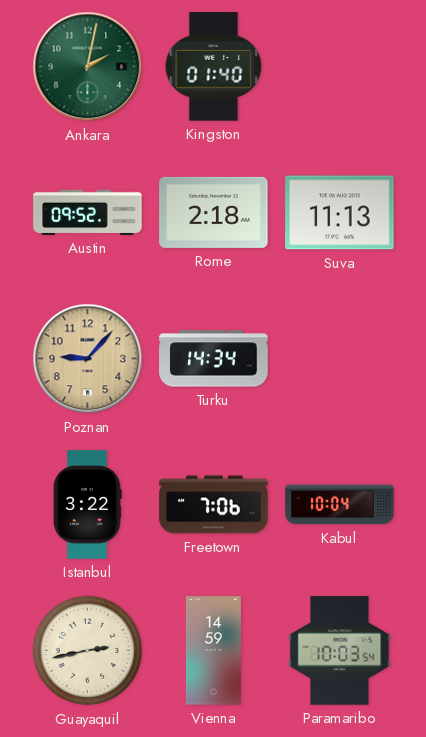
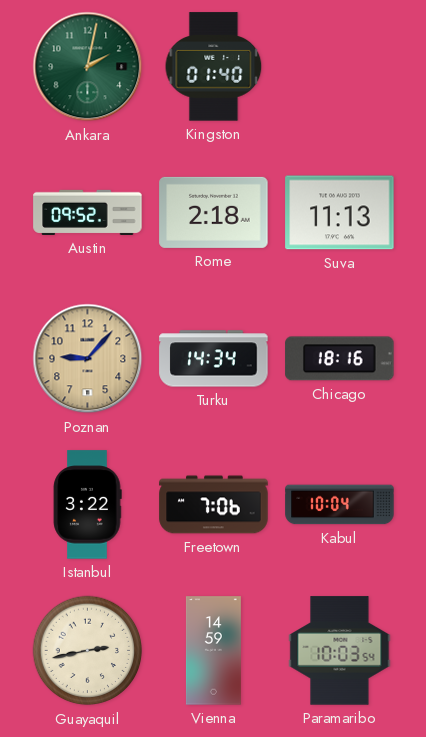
Chicago: none -> 18:16
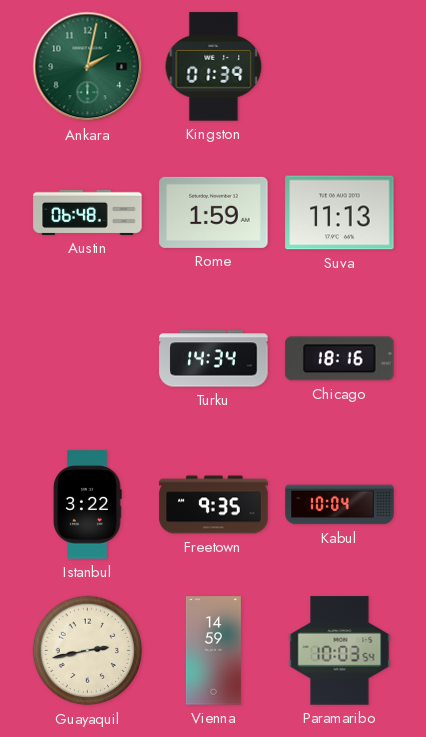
Kingston: 01:40 -> 01:39
Austin: 09:52 -> 06:48
Rome: 2:18 -> 1:59
Poznan: 9:07 -> none
Freetown: 7:06 -> 9:35
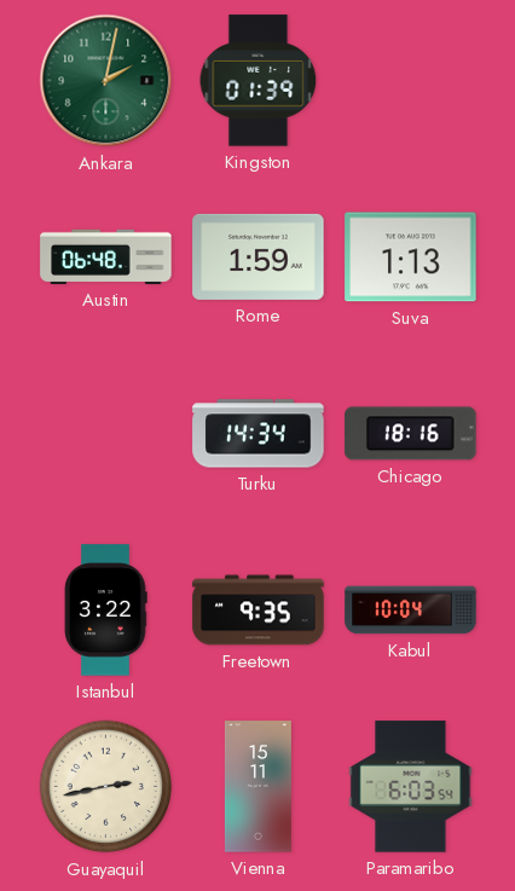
Suva: 11:13 -> 1:13
Vienna: 14:59 -> 15:11
Paramaribo: 10:03 -> 6:03
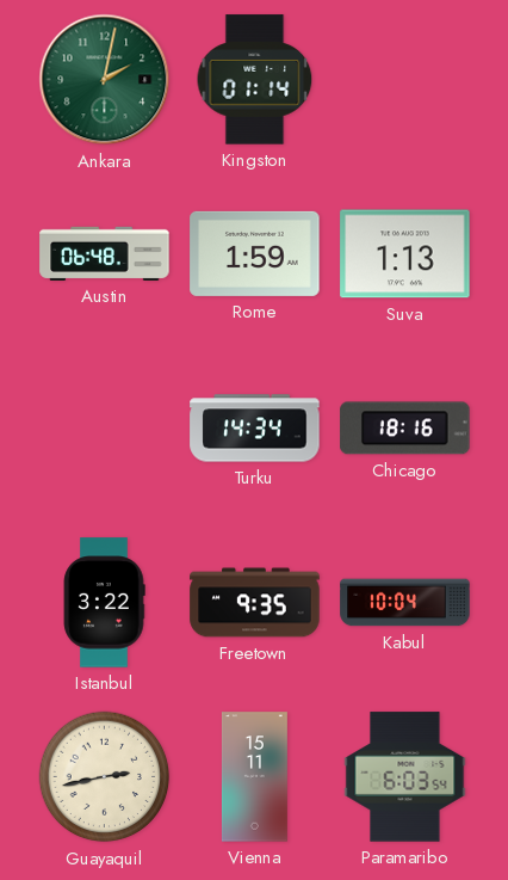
Kingston: 01:39 -> 01:14
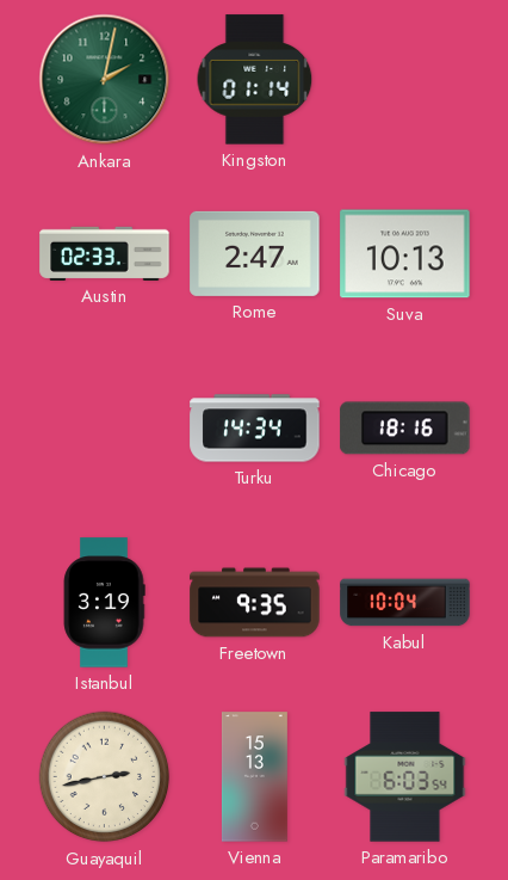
Austin: 06:48 -> 02:33
Rome: 1:59 -> 2:47
Suva: 1:13 -> 10:13
Istanbul: 3:22 -> 3:19
Vienna: 15:11 -> 15:13
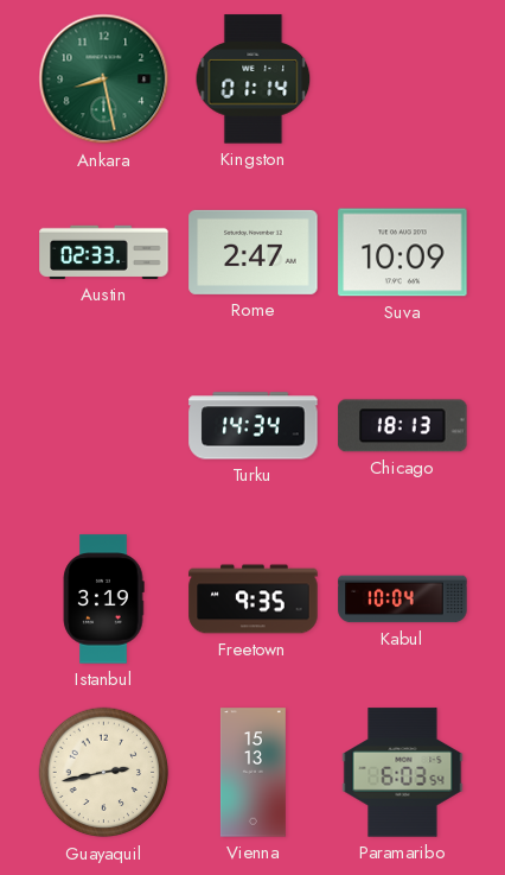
Ankara: 2:02 -> 8:28
Suva: 10:13 -> 10:09
Chicago: 18:16 -> 18:13
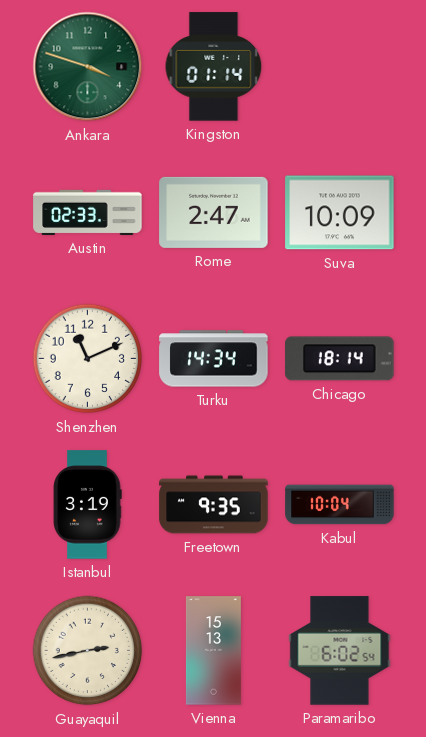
Ankara: 8:28 -> 3:48
Shenzhen: none -> 11:11
Chicago: 18:13 -> 18:14
Paramaribo: 6:03 -> 6:02
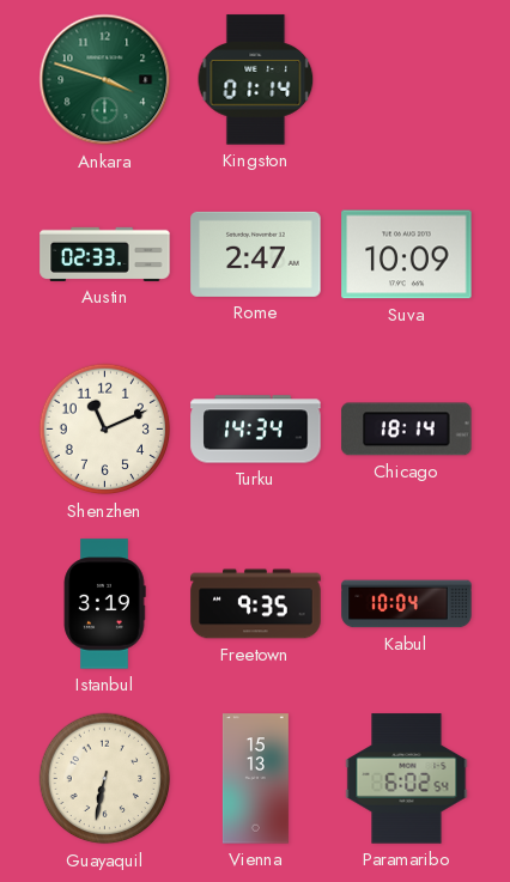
Guayaquil: 2:43 -> 6:32
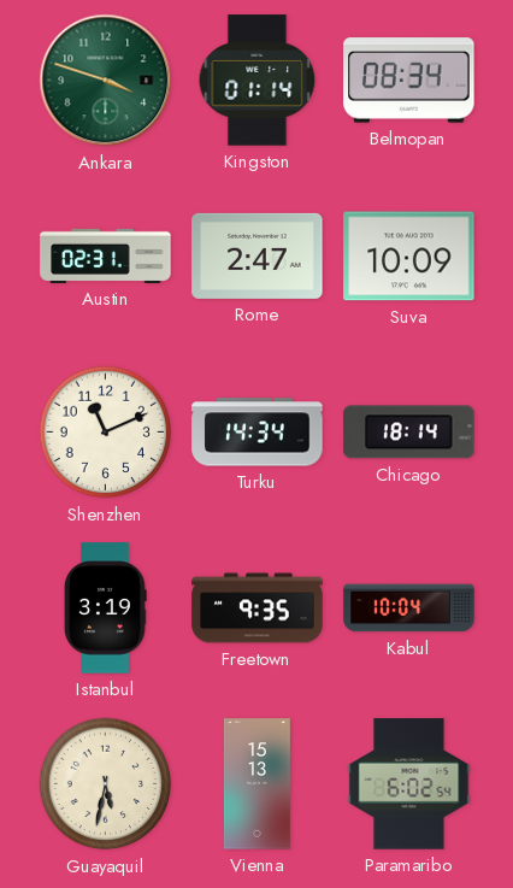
Belmopan: none -> 08:34
Austin: 02:33 -> 02:31
Guayaquil: 6:32 -> 5:32
